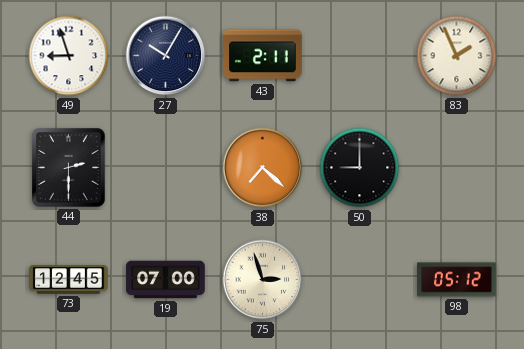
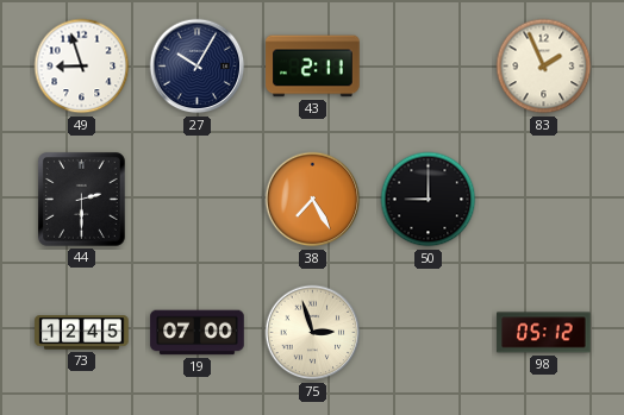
38: 7:22 -> 7:25
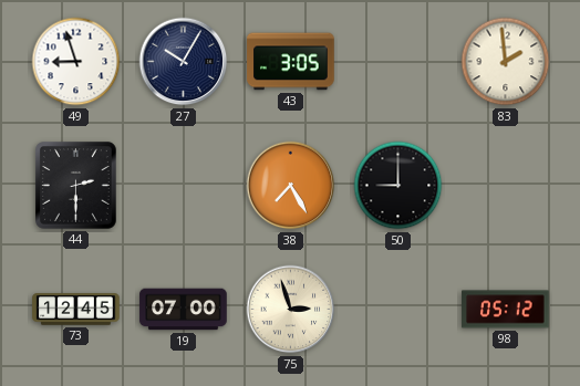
43: 2:11 -> 3:05
83: 1:56 -> 1:59
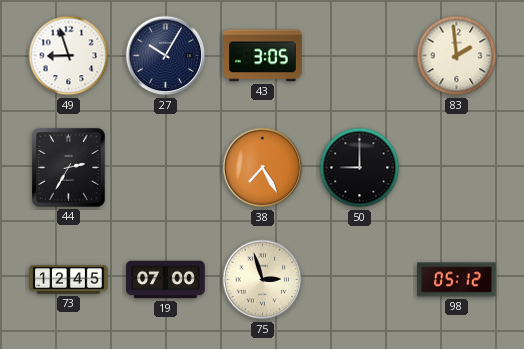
44: 2:30 -> 2:35
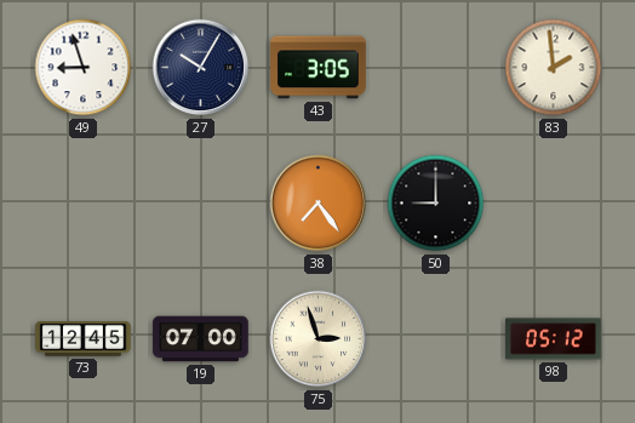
44: 2:35 -> none
38: 7:25 -> 7:24
